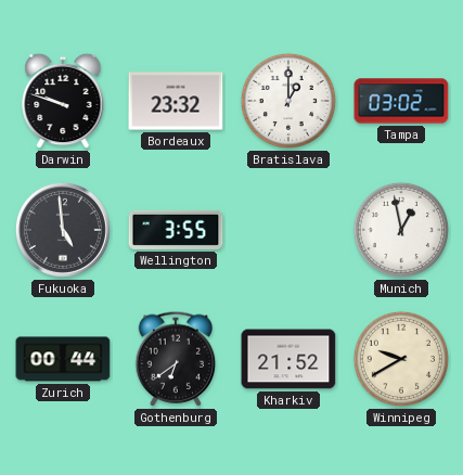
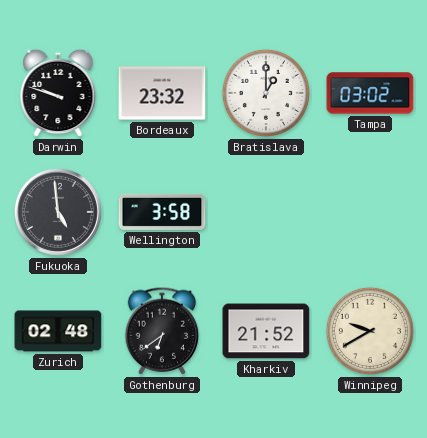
Wellington: 3:55 -> 3:58
Munich: 12:58 -> none
Zurich: 00:44 -> 02:48
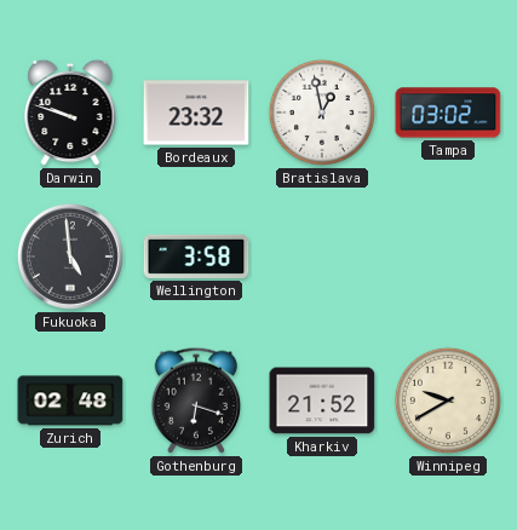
Bratislava: 1:00 -> 12:58
Gothenburg: 6:39 -> 6:18
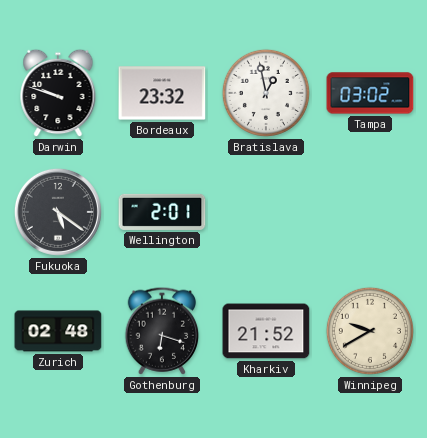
Fukuoka: 4:59 -> 5:21
Wellington: 3:58 -> 2:01
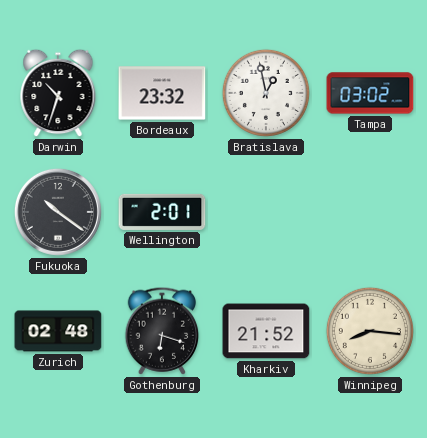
Darwin: 9:48 -> 10:33
Fukuoka: 5:21 -> 10:21
Winnipeg: 9:40 -> 8:16
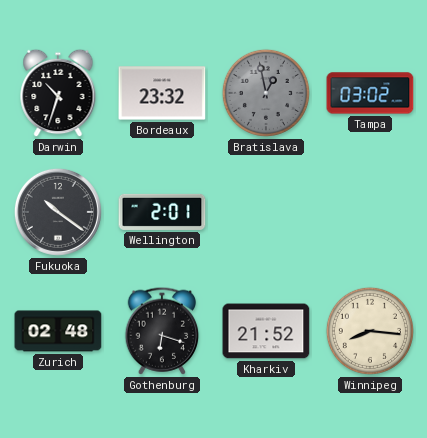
Bratislava dial: white -> grey
